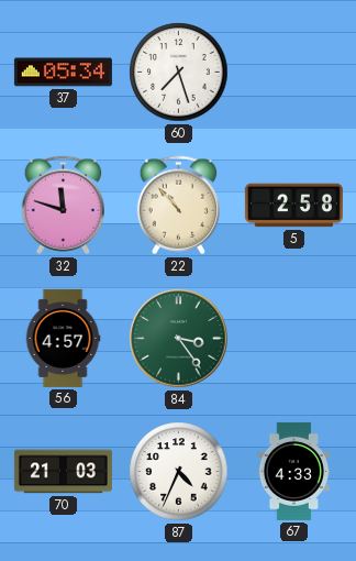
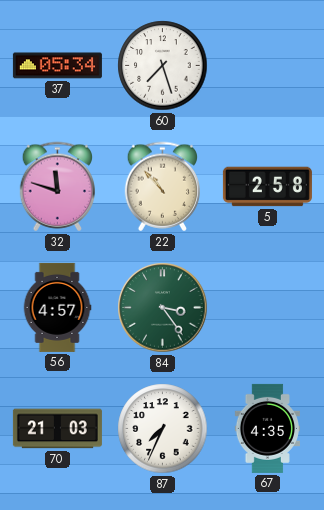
87: 4:34 -> 7:34
67: 4:33 -> 4:35
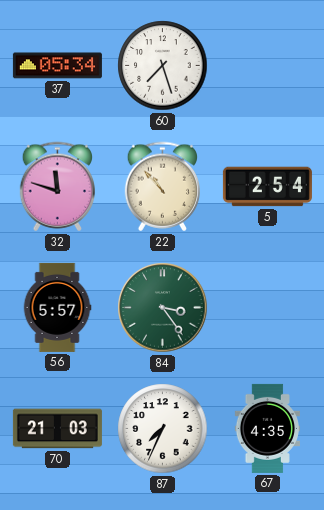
5: 2:58 -> 2:54
56: 4:57 -> 5:57
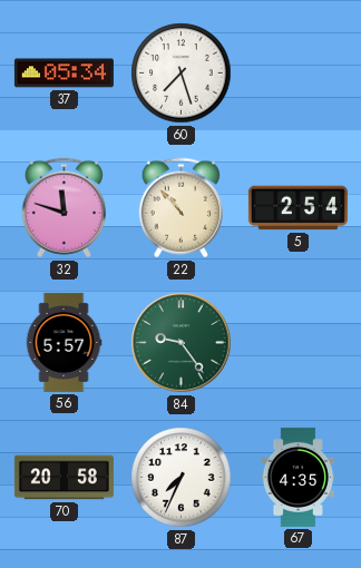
84: 3:24 -> 9:24
70: 21:03 -> 20:58
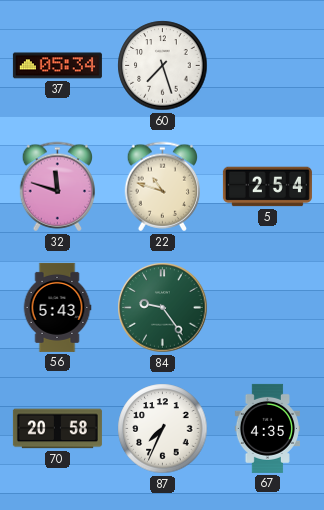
22: 10:53 -> 10:48
56: 5:57 -> 5:43
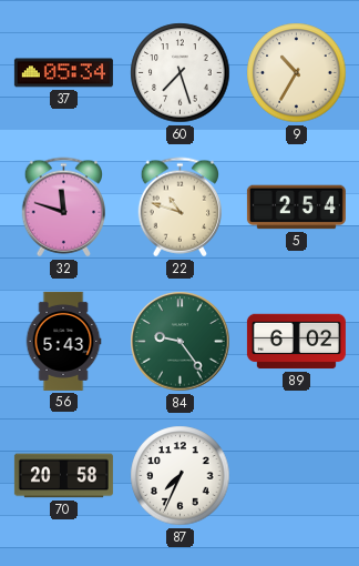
9: none -> 10:35
89: none -> 6:02
67: 4:35 -> none
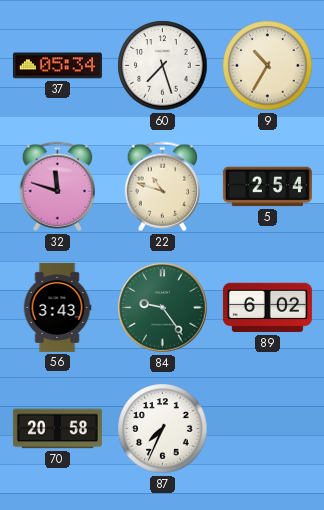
56: 5:43 -> 3:43
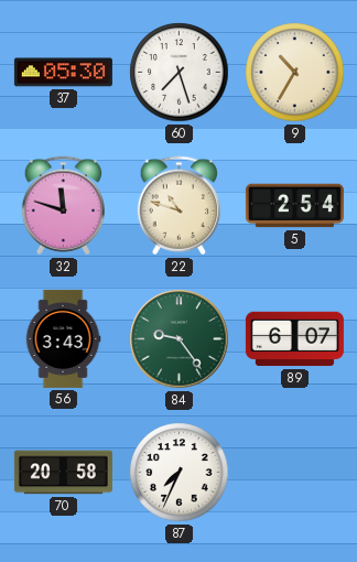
37: 05:34 -> 05:30
89: 6:02 -> 6:07
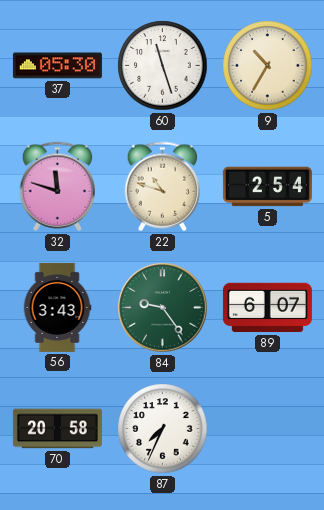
60: 7:27 -> 11:27
